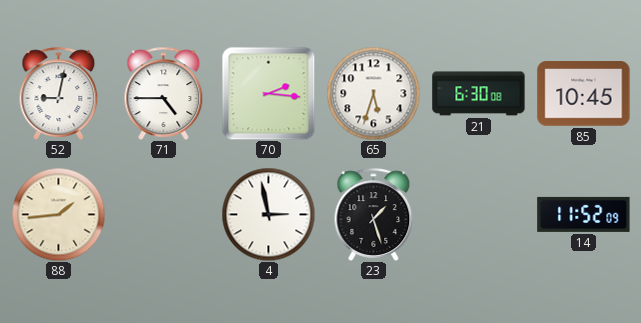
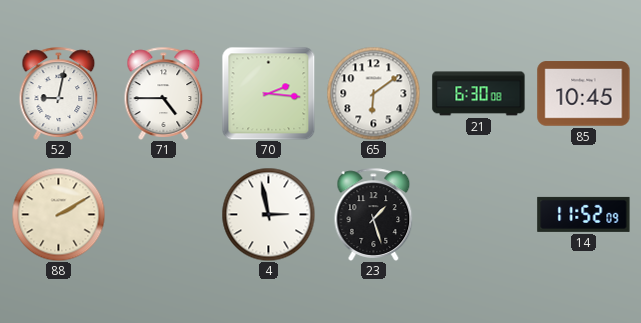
65: 5:33 -> 6:09
88: 1:44 -> 2:10
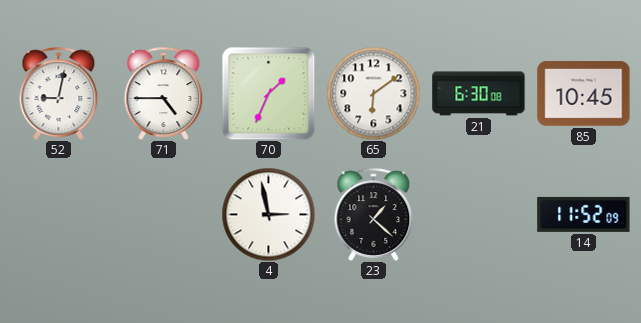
70: 2:16 -> 1:34
88: 2:10 -> none
23: 1:27 -> 1:22
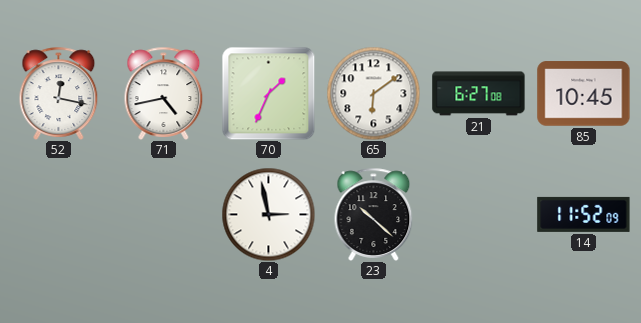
52: 9:02 -> 12:17
71: 4:45 -> 4:43
21: 6:30 -> 6:27
23: 1:22 -> 10:22
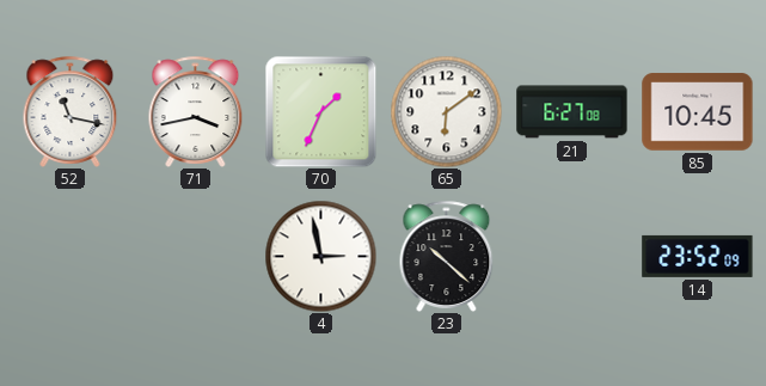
52: 12:17 -> 11:17
71: 4:43 -> 3:43
14: 11:52 -> 23:52
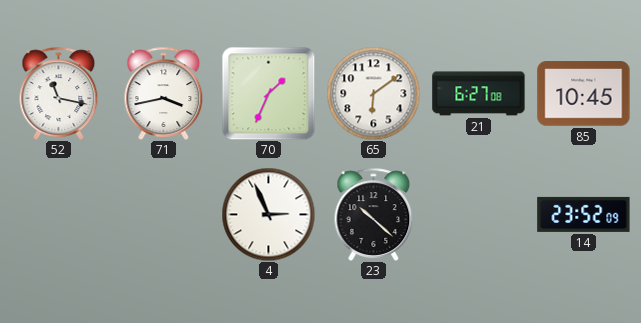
4: 2:58 -> 2:56
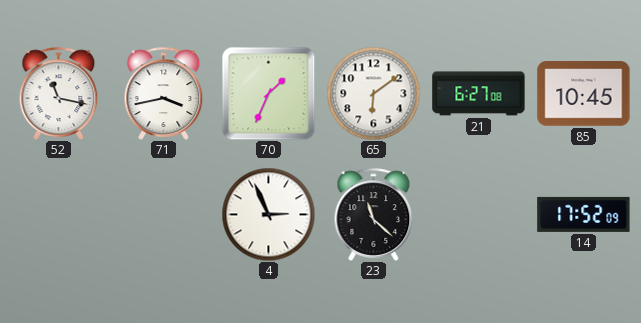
23: 10:22 -> 11:22
14: 23:52 -> 17:52
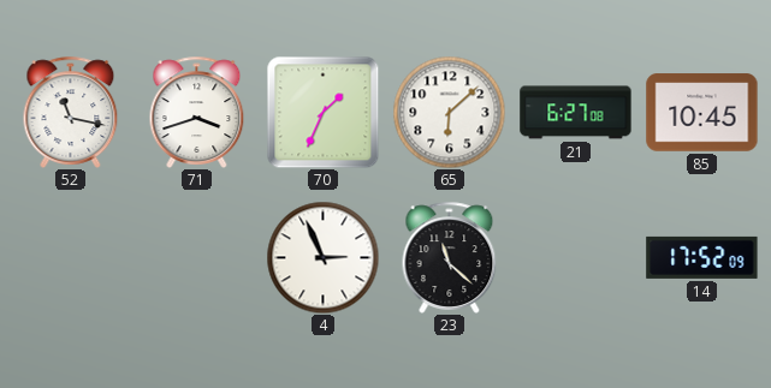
71: 3:43 -> 3:42
65: 6:09 -> 6:08
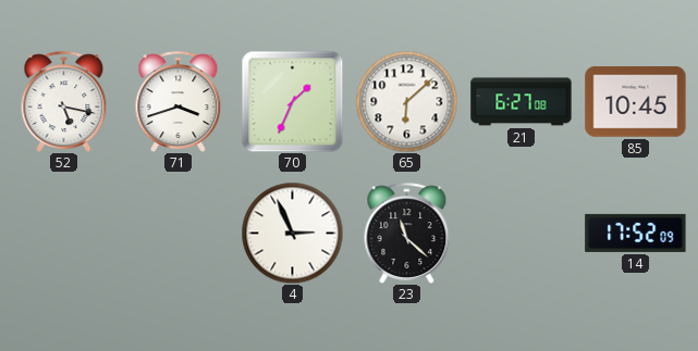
52: 11:17 -> 5:17
